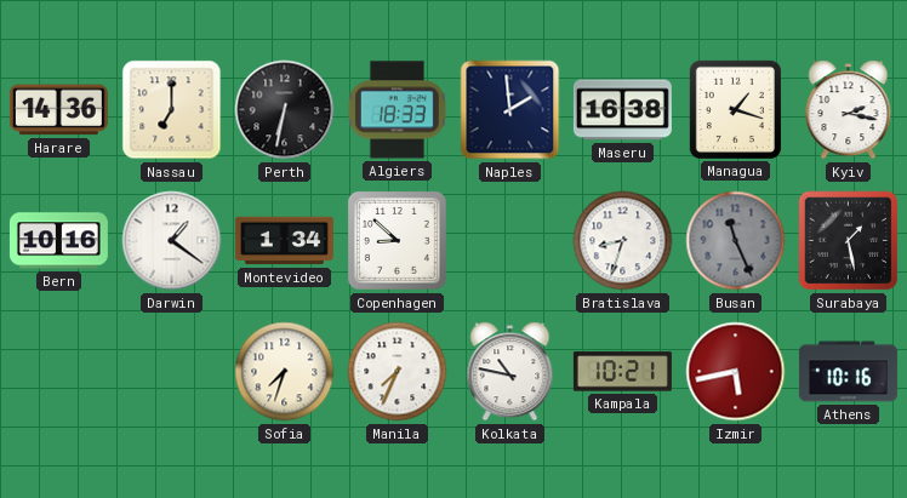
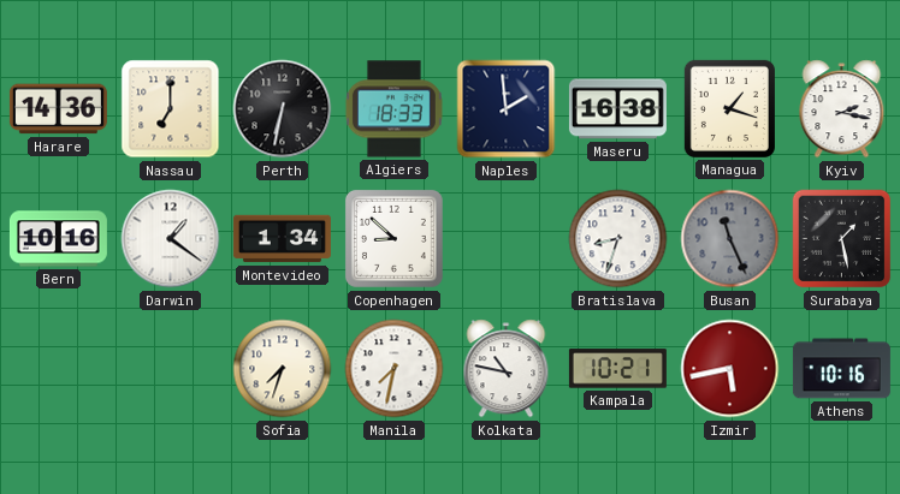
Manila: 7:34 -> 7:32
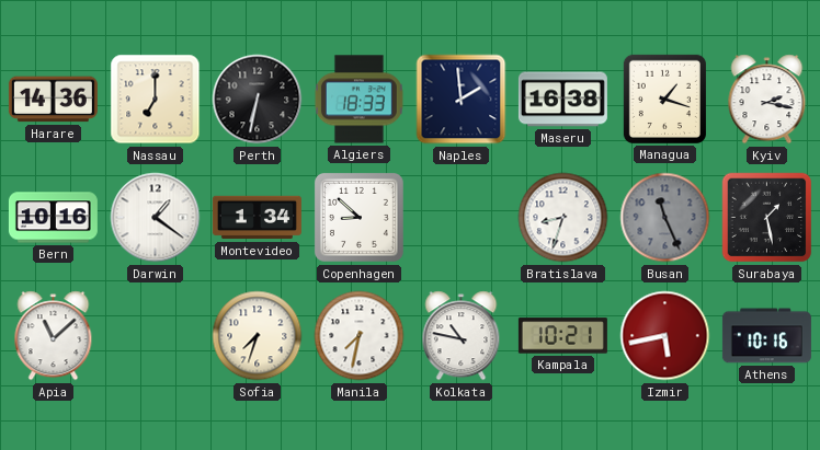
Apia: none -> 11:08
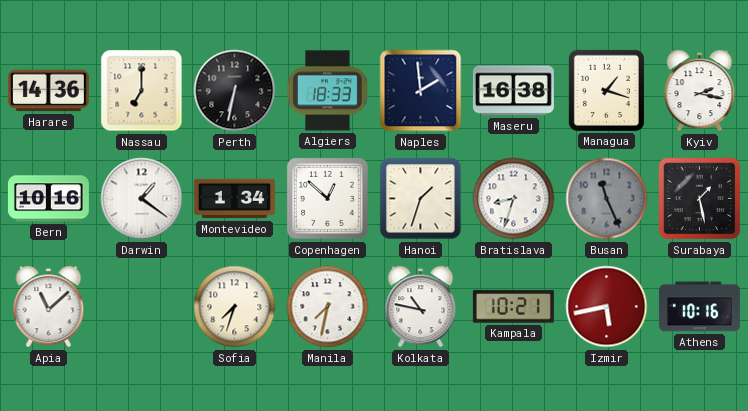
Copenhagen: 8:52 -> 12:52
Hanoi: none -> 1:33
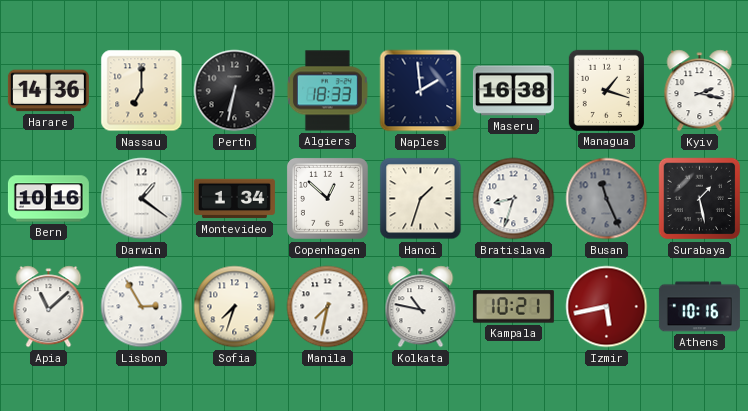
Lisbon: none -> 2:55
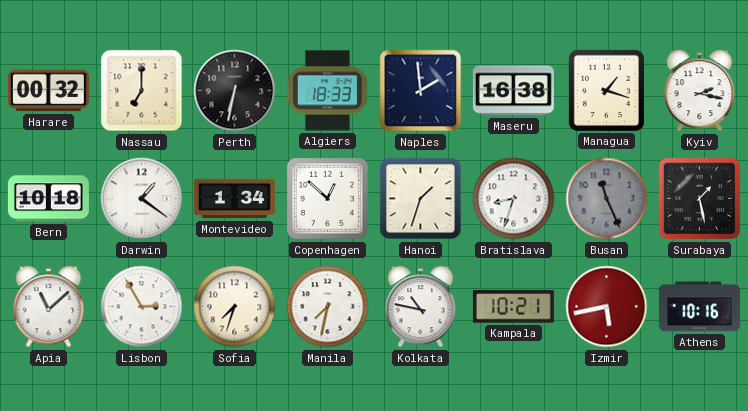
Harare: 14:36 -> 00:32
Bern: 10:16 -> 10:18
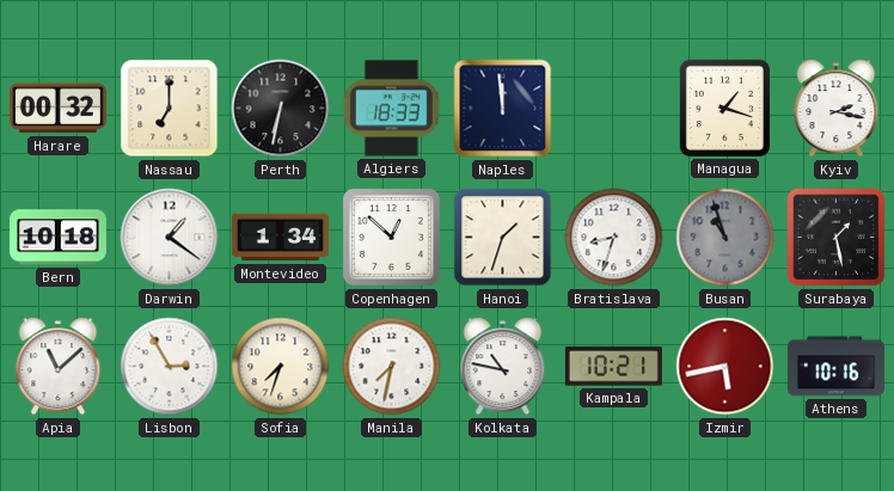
Naples: 1:59 -> 11:59
Maseru: 16:38 -> none
Busan: 11:26 -> 10:57
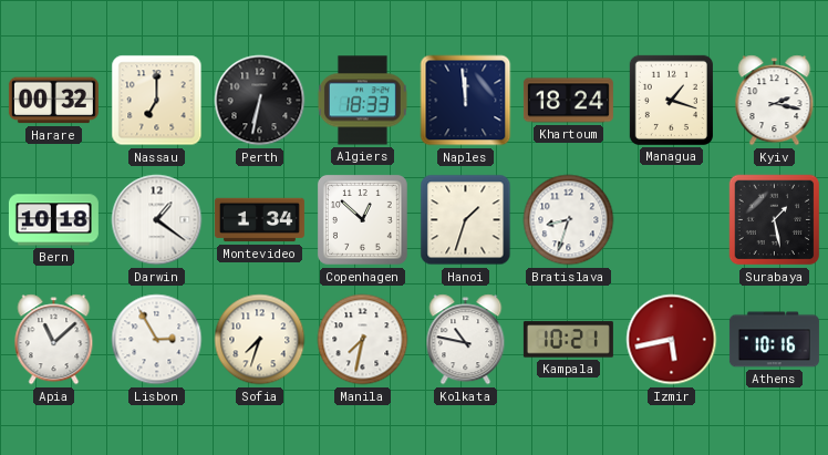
Khartoum: none -> 18:24
Busan: 10:57 -> none
